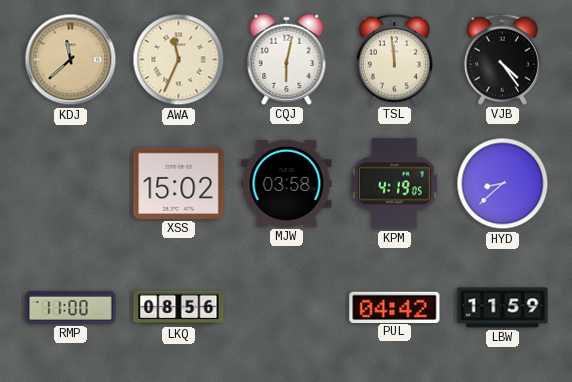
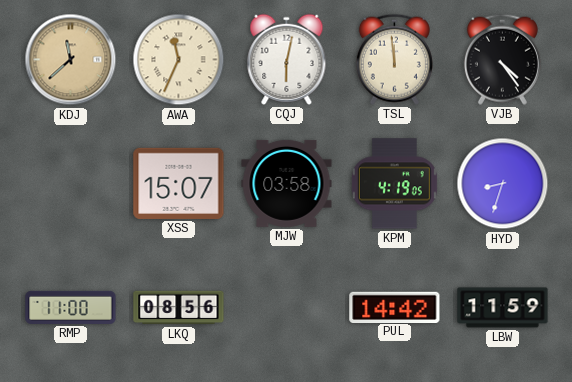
XSS: 15:02 -> 15:07
HYD: 8:38 -> 8:33
PUL: 04:42 -> 14:42
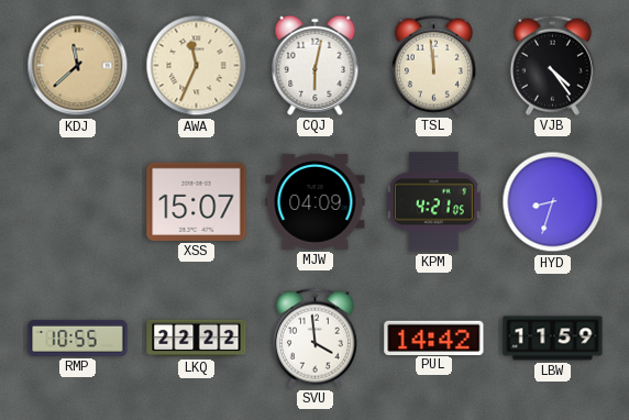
MJW: 03:58 -> 04:09
KPM: 4:19 -> 4:21
RMP: 11:00 -> 10:55
LKQ: 08:56 -> 22:22
SVU: none -> 3:59
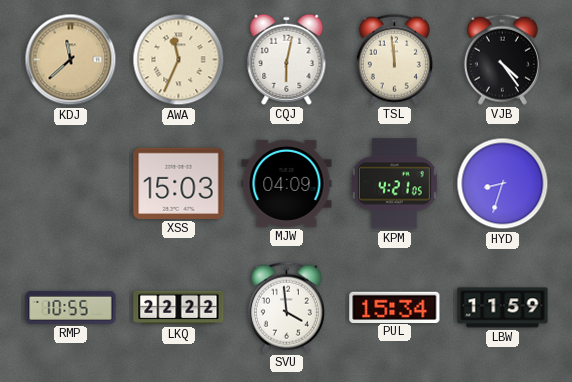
XSS: 15:07 -> 15:03
PUL: 14:42 -> 15:34
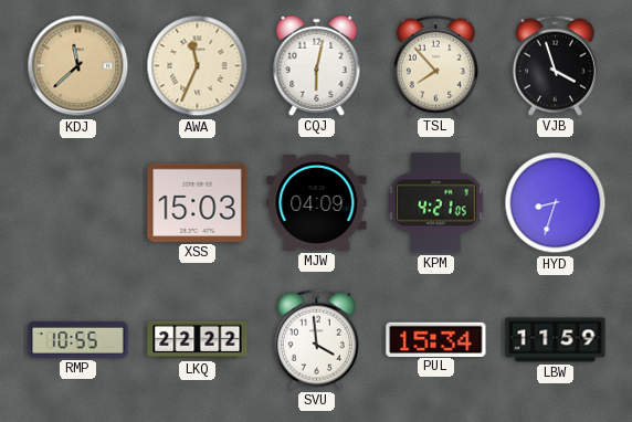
TSL: 11:59 -> 7:53
VJB: 4:24 -> 3:57
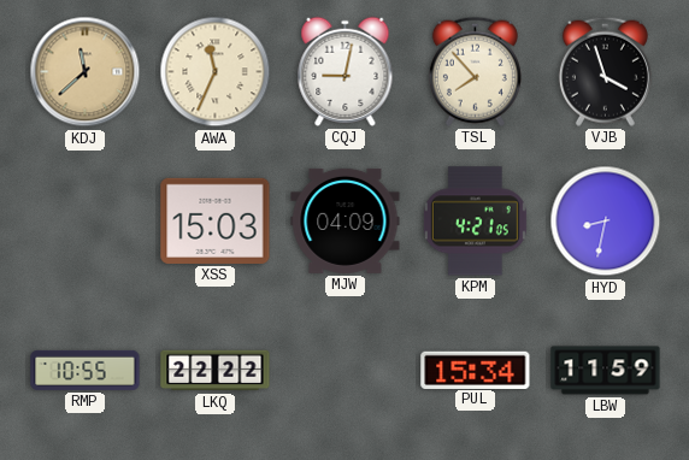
CQJ: 6:02 -> 9:02
HYD: 8:33 -> 8:32
SVU: 3:59 -> none
